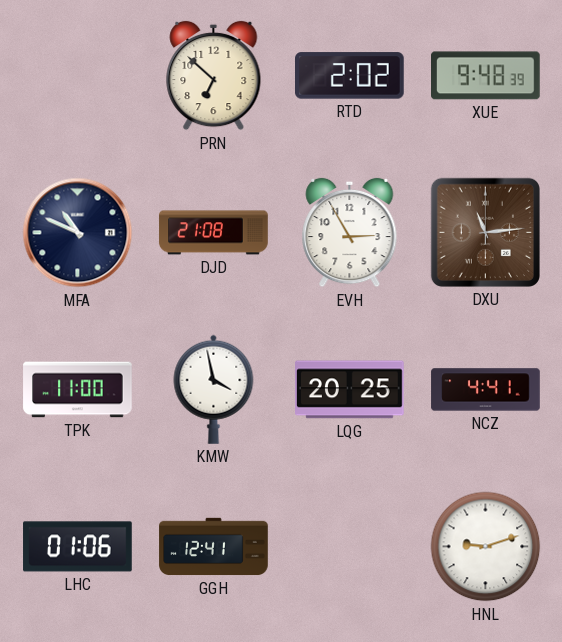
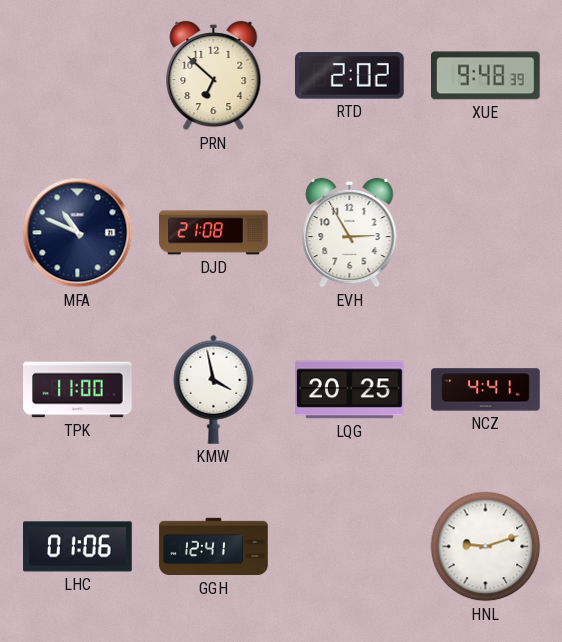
DXU: 11:14 -> none
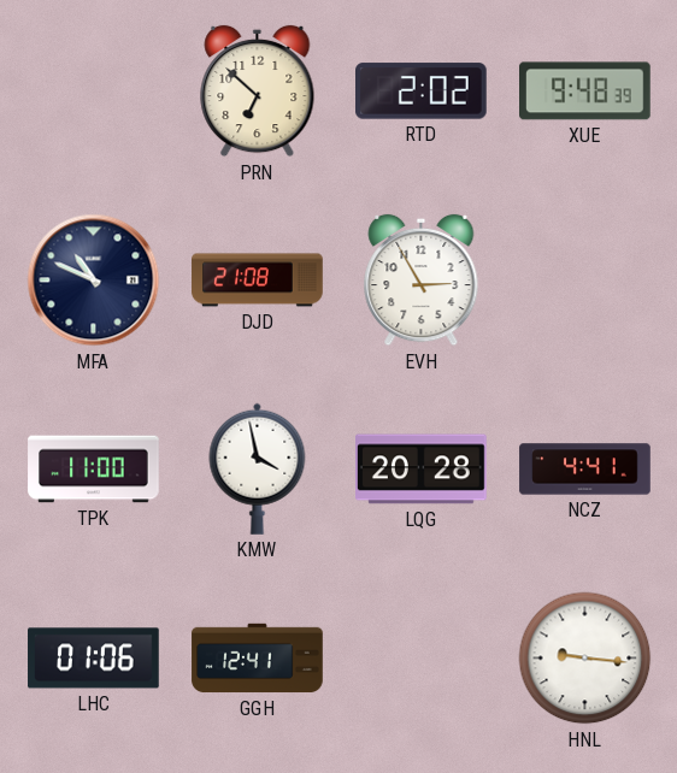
LQG: 20:25 -> 20:28
HNL: 9:12 -> 9:16
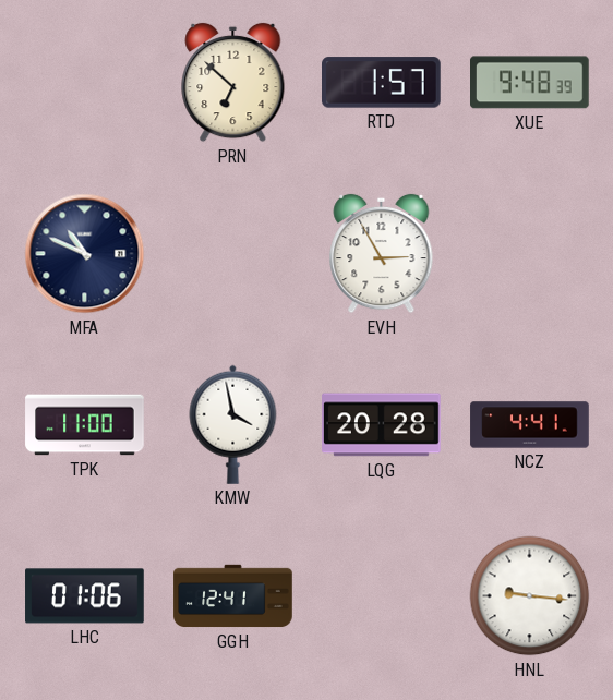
RTD: 2:02 -> 1:57
DJD: 21:08 -> none
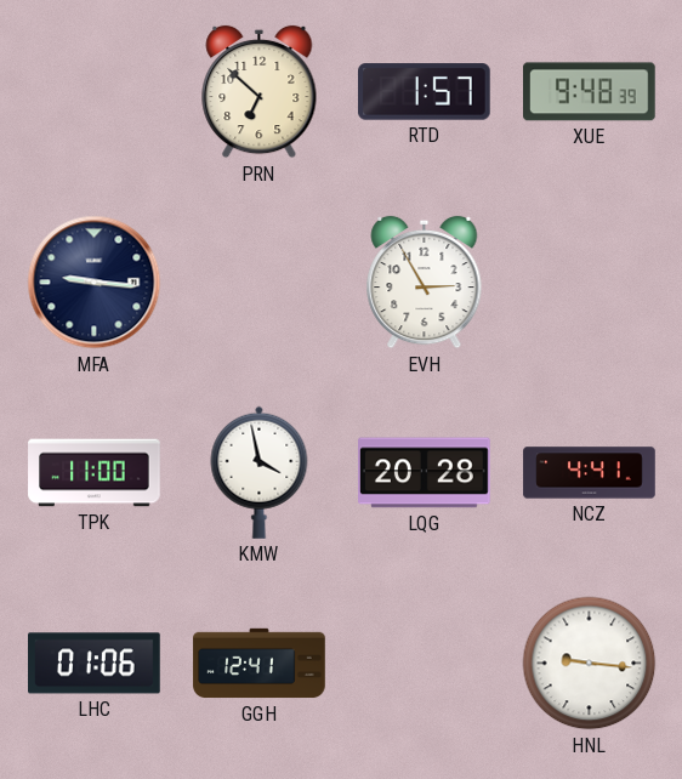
MFA: 10:49 -> 9:16
